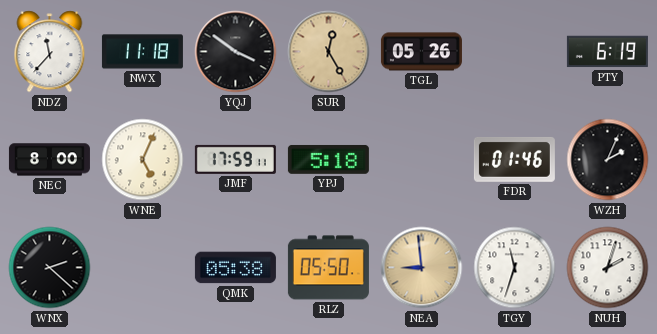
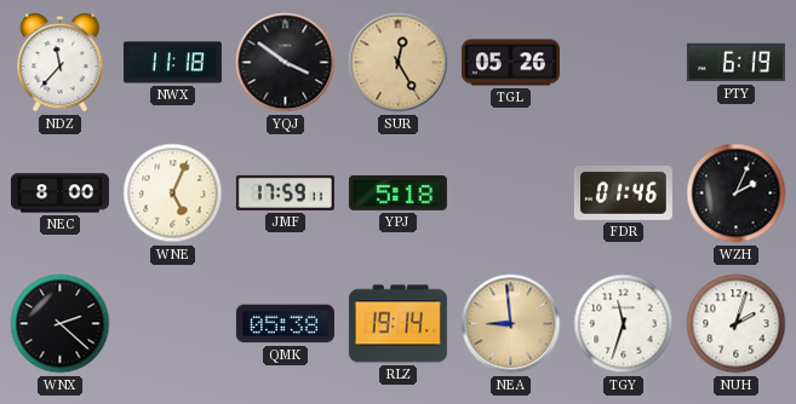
RLZ: 05:50 -> 19:14
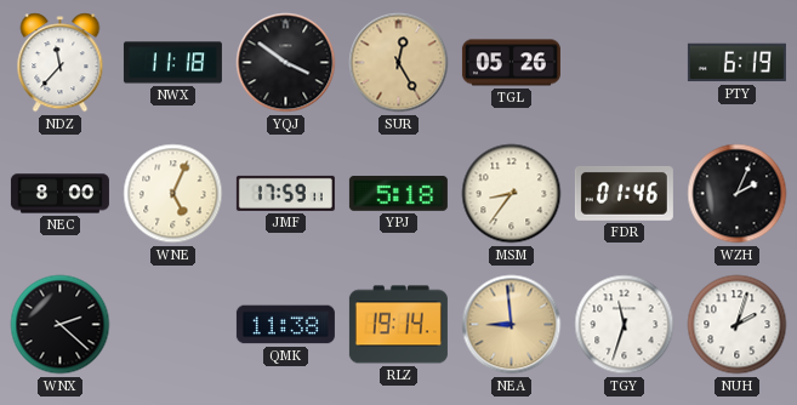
MSM: none -> 8:36
QMK: 05:38 -> 11:38
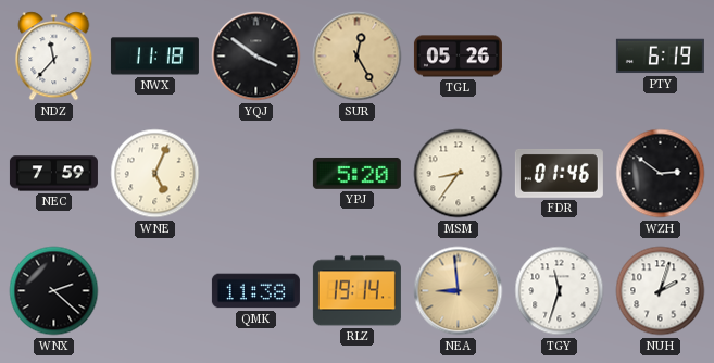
NEC: 8:00 -> 7:59
JMF: 17:59 -> none
YPJ: 5:18 -> 5:20
WZH: 2:04 -> 2:51
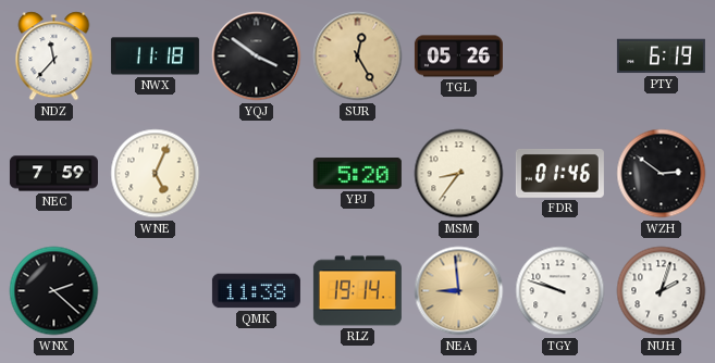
TGY: 11:33 -> 9:48
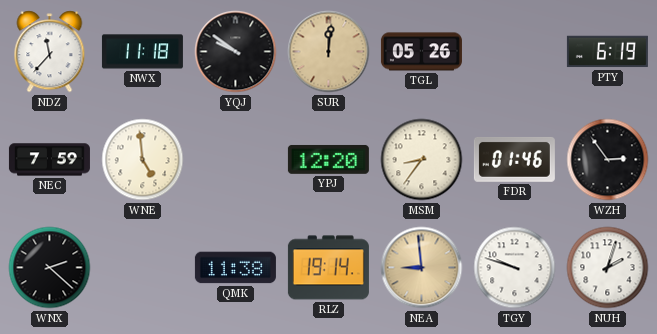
YQJ: 3:51 -> 9:51
SUR: 12:25 -> 12:01
WNE: 5:04 -> 4:59
YPJ: 5:20 -> 12:20
WZH: 2:51 -> 2:54
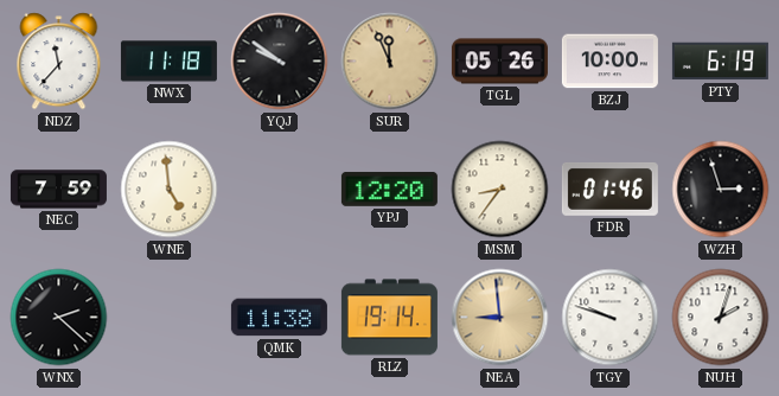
SUR: 12:01 -> 11:56
BZJ: none -> 10:00
WZH: 2:54 -> 2:57
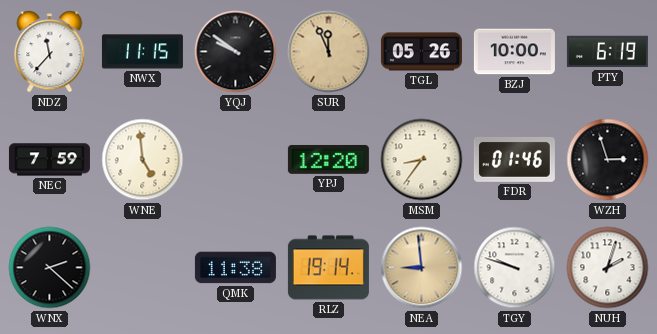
NWX: 11:18 -> 11:15
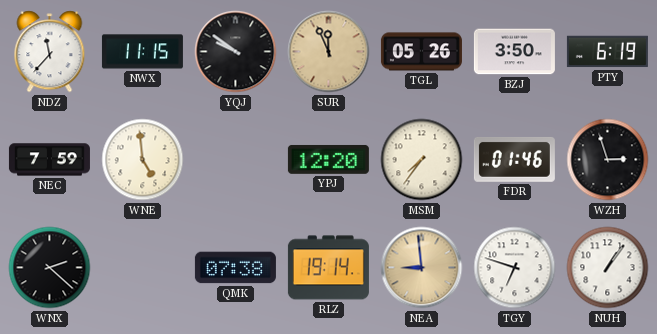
BZJ: 10:00 -> 3:50
MSM: 8:36 -> 7:36
QMK: 11:38 -> 07:38
TGY: 9:48 -> 6:48
NUH: 2:03 -> 1:06
